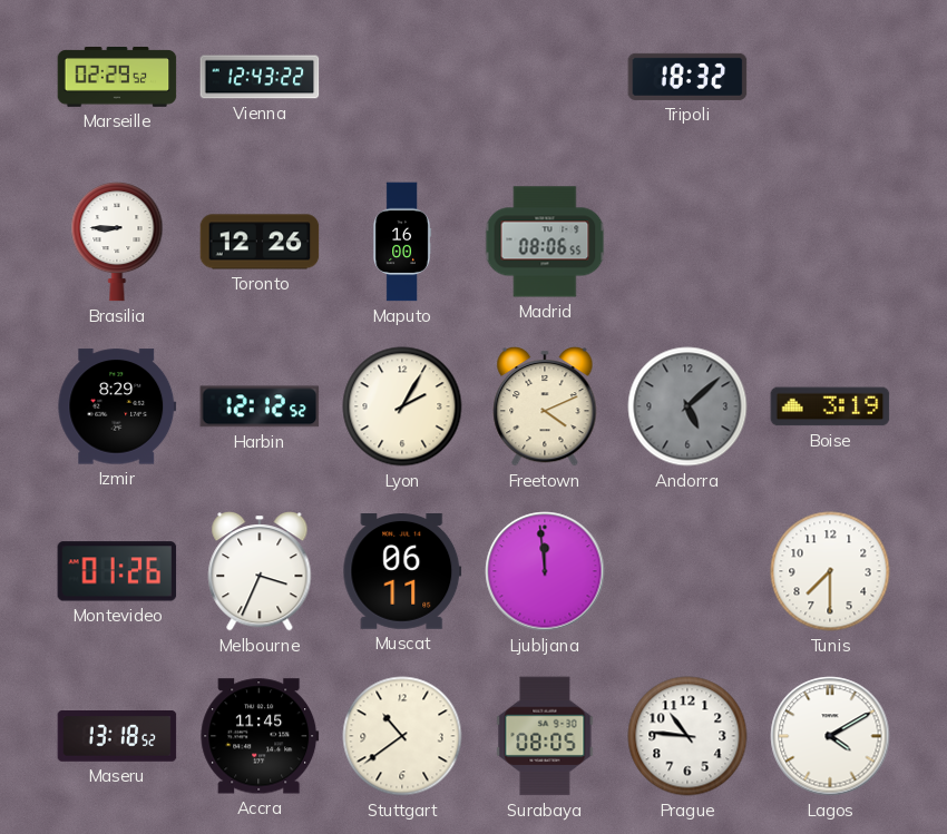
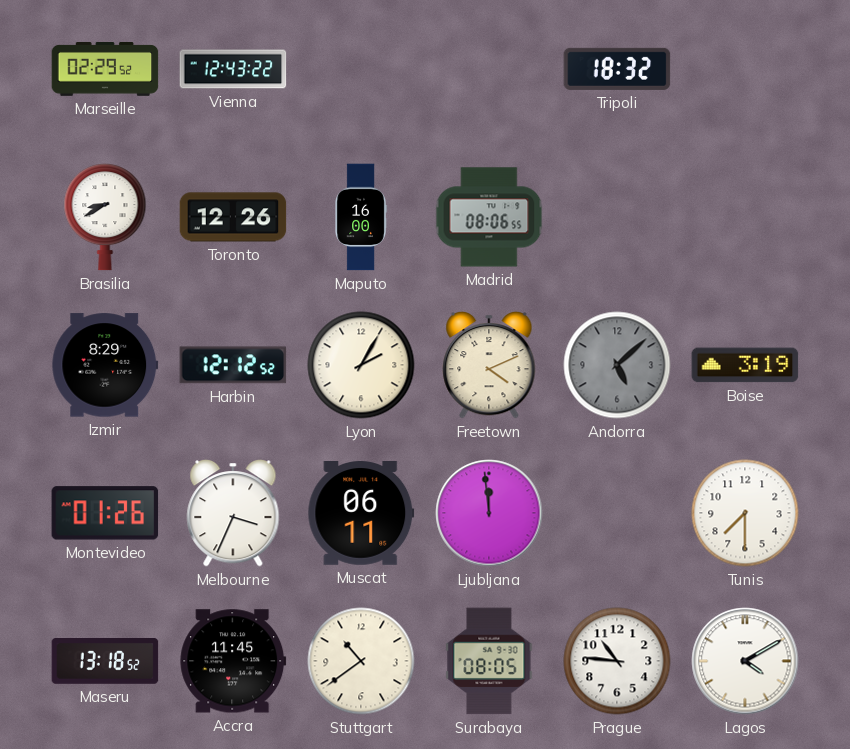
Brasilia: 8:45 -> 8:40
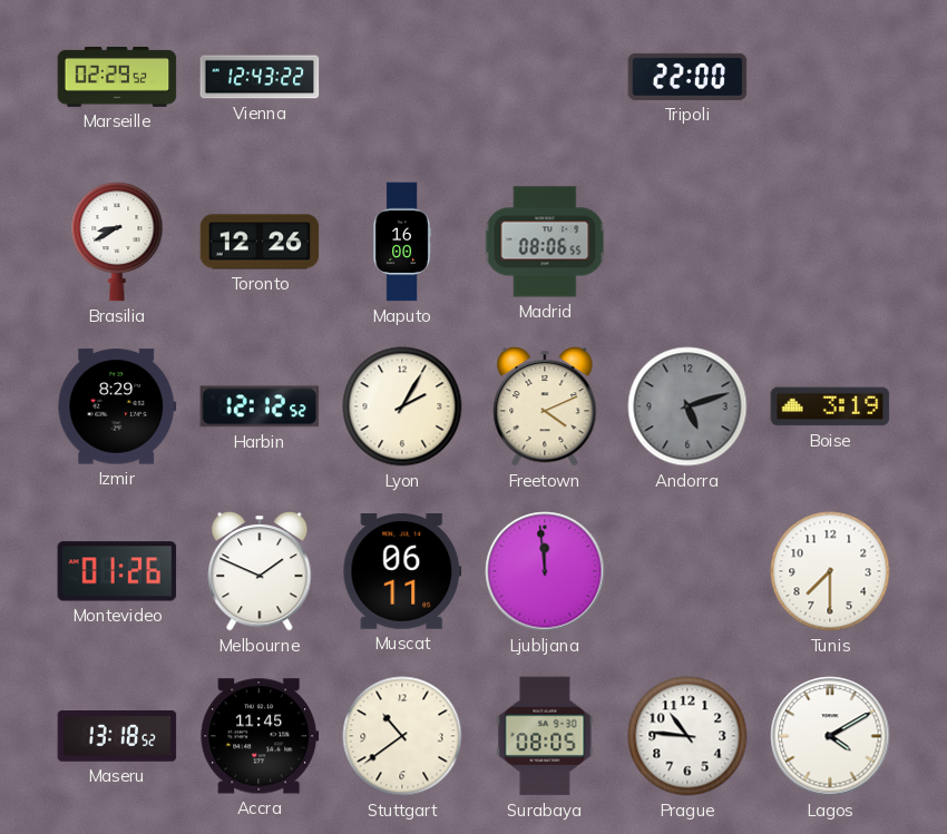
Tripoli: 18:32 -> 22:00
Andorra: 5:08 -> 5:12
Melbourne: 3:34 -> 1:49
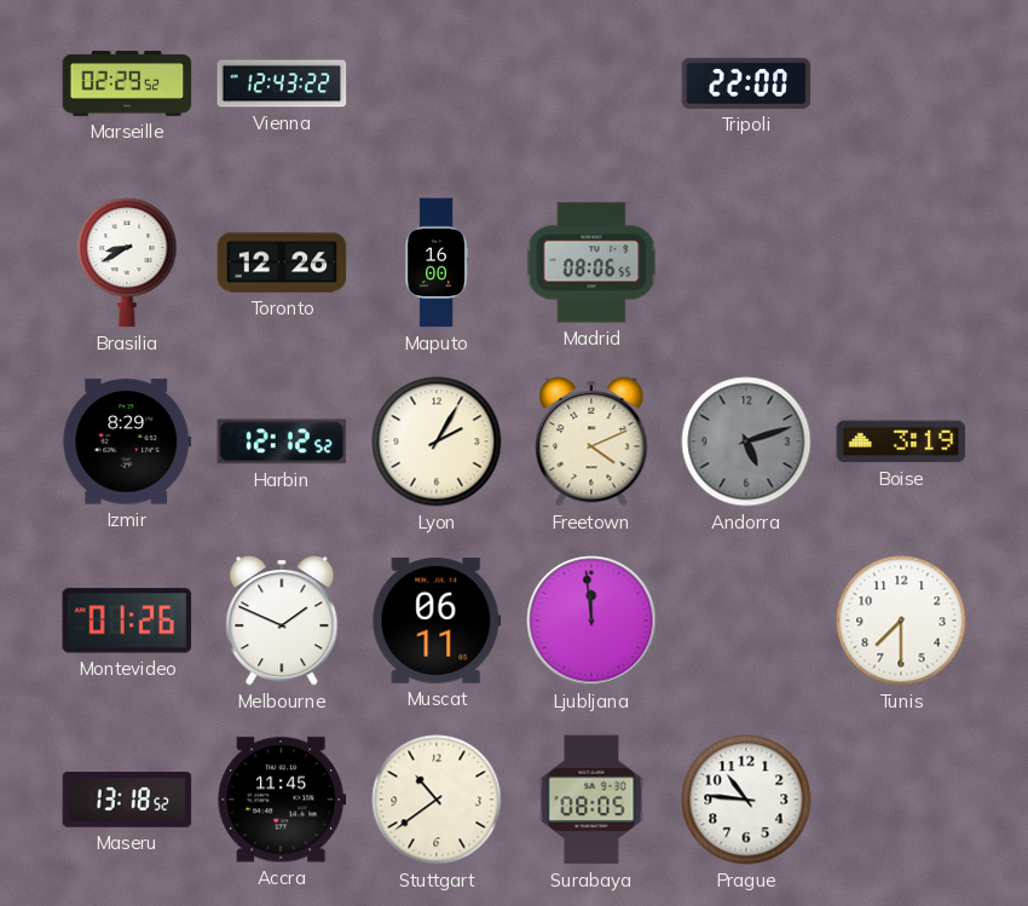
Lagos: 4:10 -> none
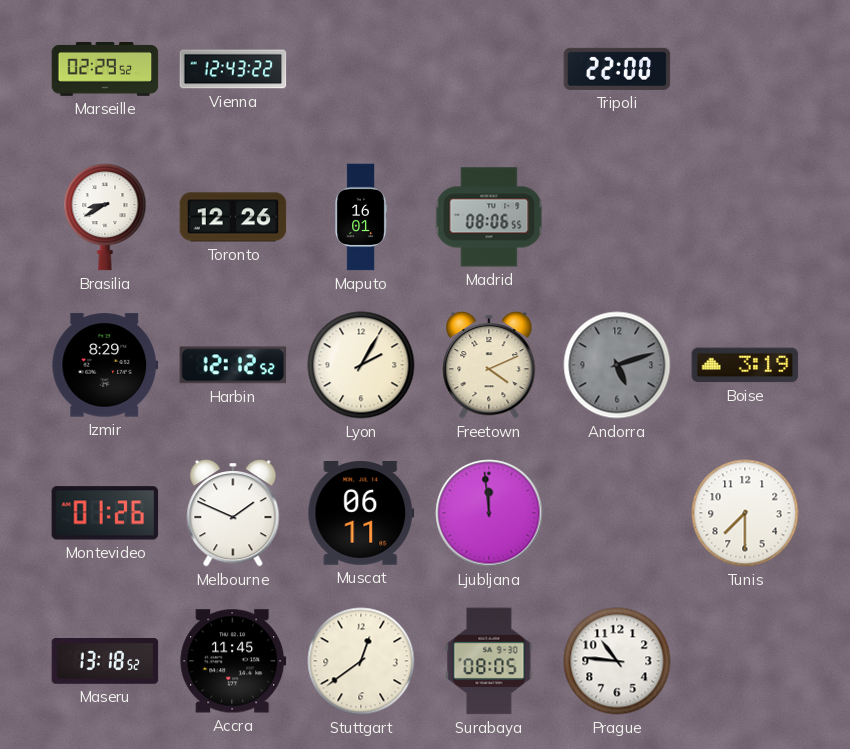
Maputo: 16:00 -> 16:01
Stuttgart: 10:39 -> 12:39
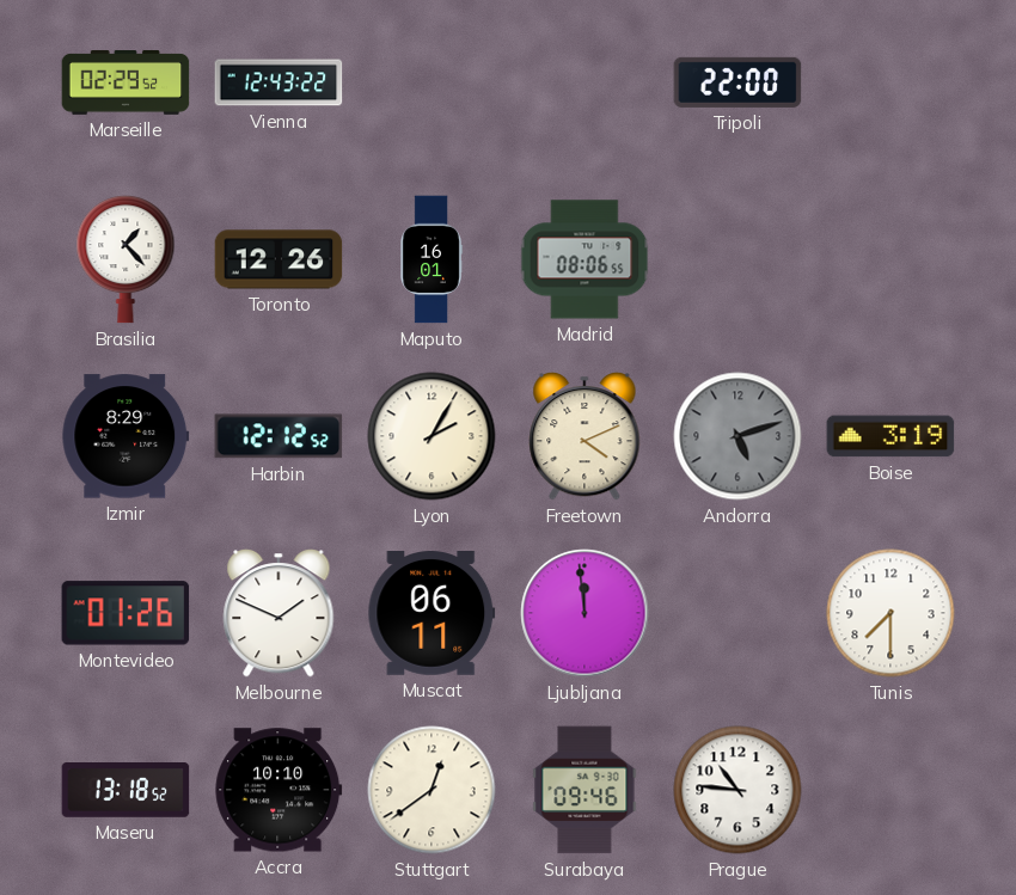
Brasilia: 8:40 -> 1:23
Accra: 11:45 -> 10:10
Surabaya: 08:05 -> 09:46
